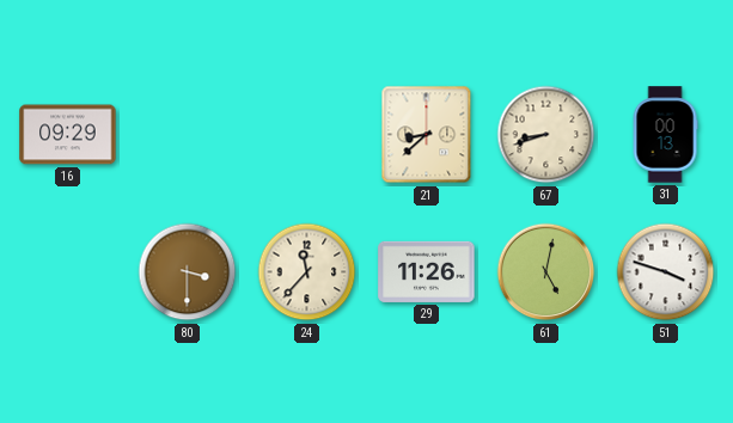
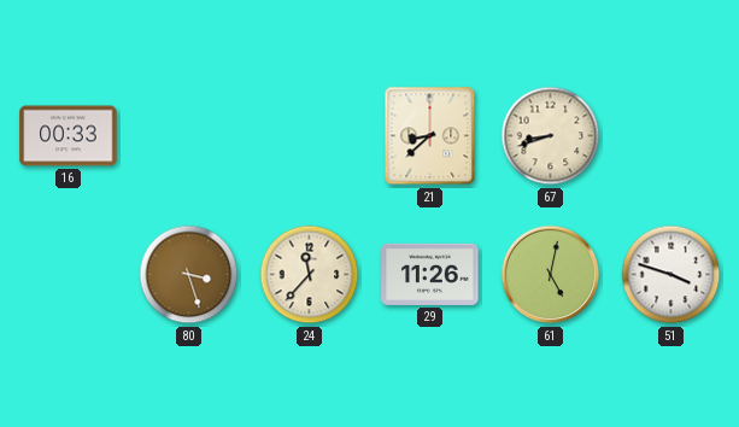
16: 09:29 -> 00:33
31: 00:13 -> none
80: 3:30 -> 3:27
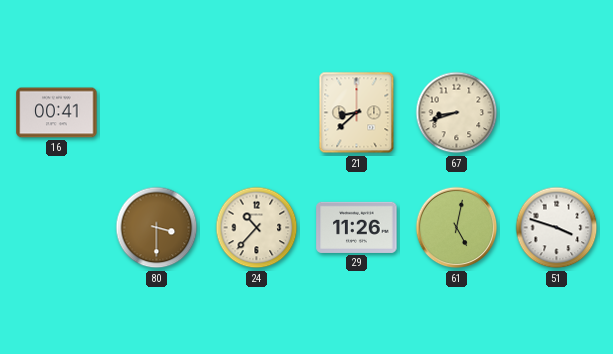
16: 00:33 -> 00:41
80: 3:27 -> 3:30
24: 11:37 -> 10:37
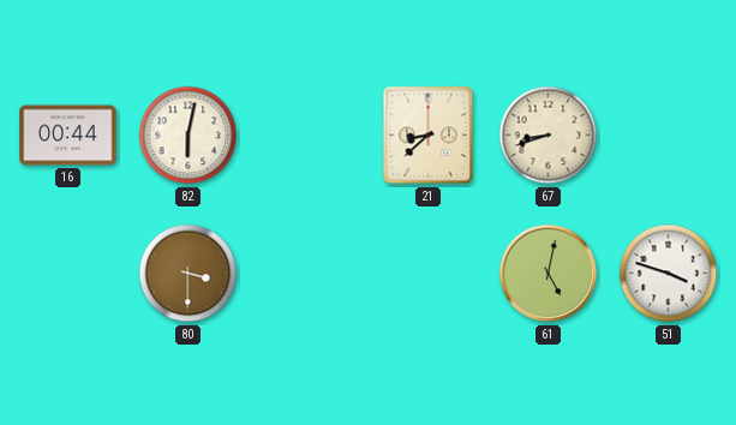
16: 00:41 -> 00:44
82: none -> 6:02
24: 10:37 -> none
29: 11:26 -> none
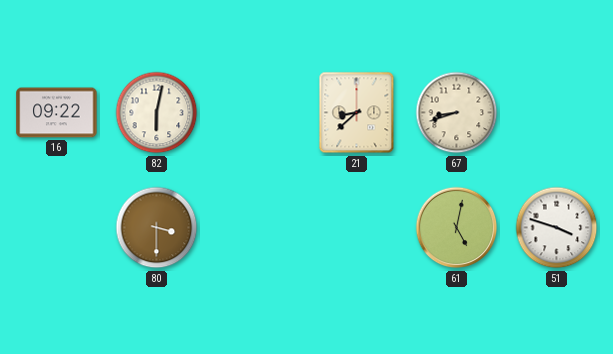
16: 00:44 -> 09:22
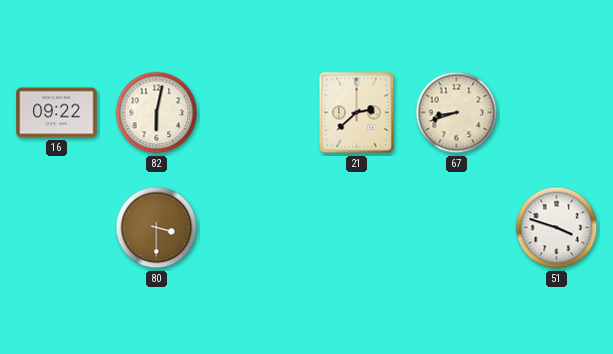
21: 8:38 -> 2:38
61: 5:02 -> none
